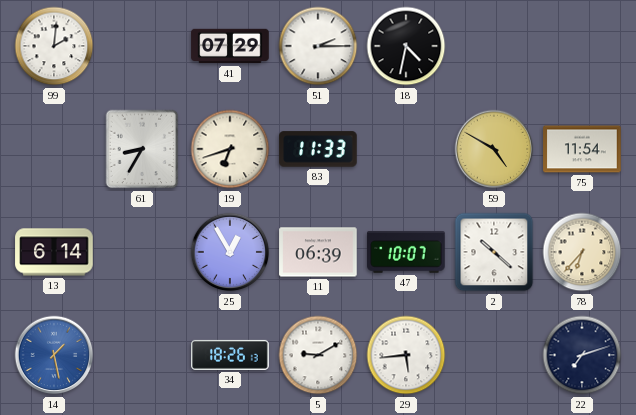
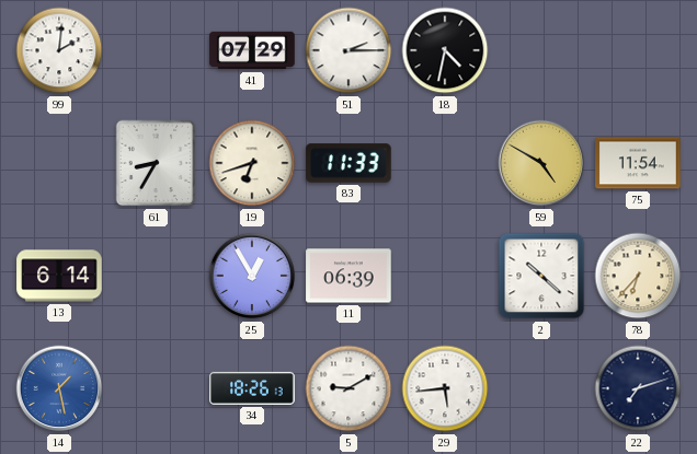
47: 10:07 -> none
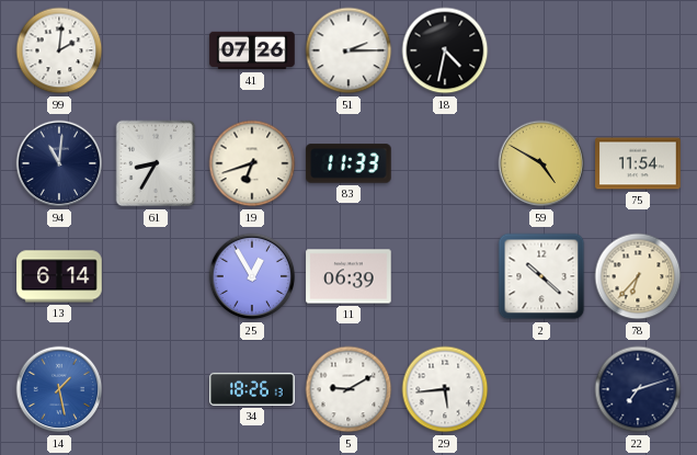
41: 07:29 -> 07:26
94: none -> 11:01
